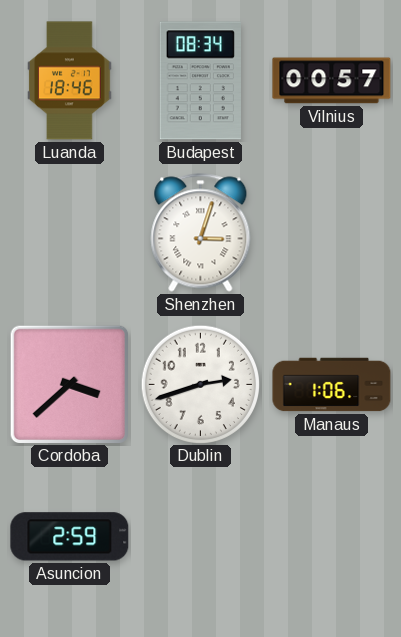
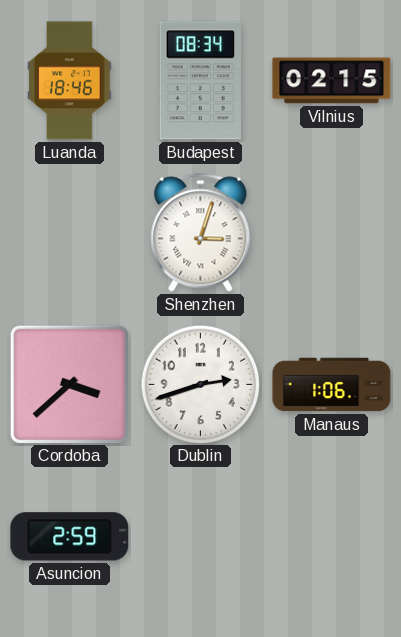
Vilnius: 00:57 -> 02:15
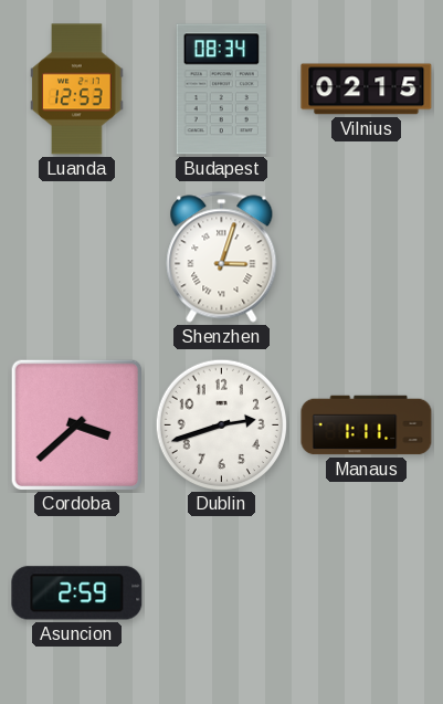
Luanda: 18:46 -> 12:53
Manaus: 1:06 -> 1:11
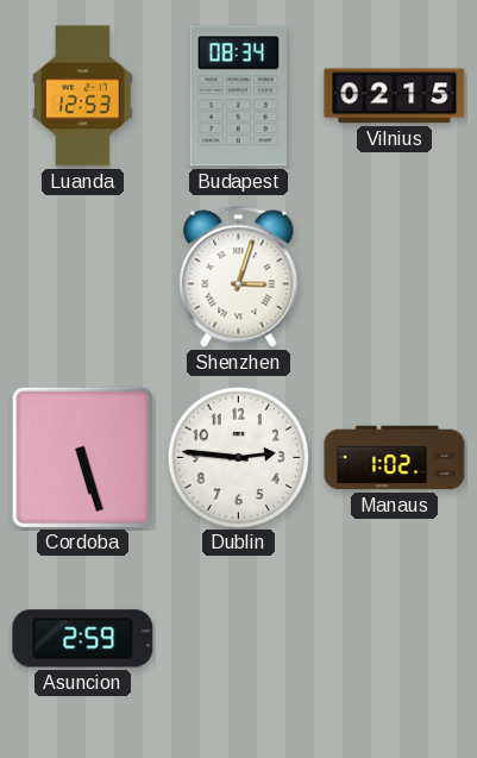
Cordoba: 3:38 -> 5:27
Dublin: 2:42 -> 2:46
Manaus: 1:11 -> 1:02
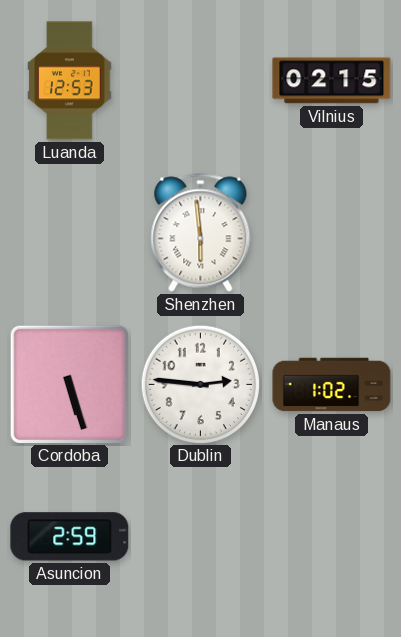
Budapest: 08:34 -> none
Shenzhen: 3:03 -> 5:59
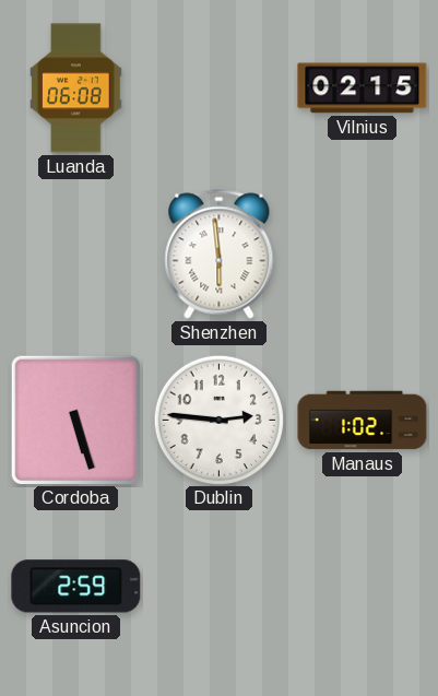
Luanda: 12:53 -> 06:08
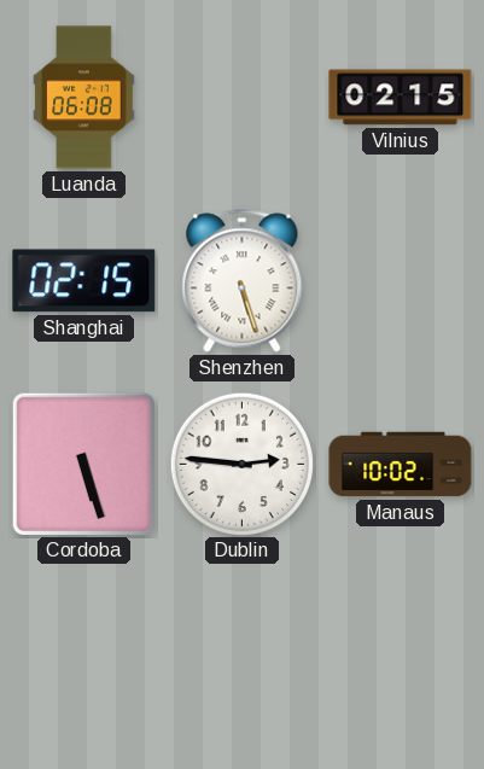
Shanghai: none -> 02:15
Shenzhen: 5:59 -> 5:27
Manaus: 1:02 -> 10:02
Asuncion: 2:59 -> none
